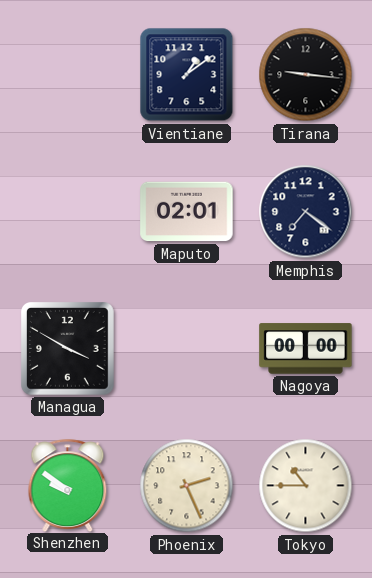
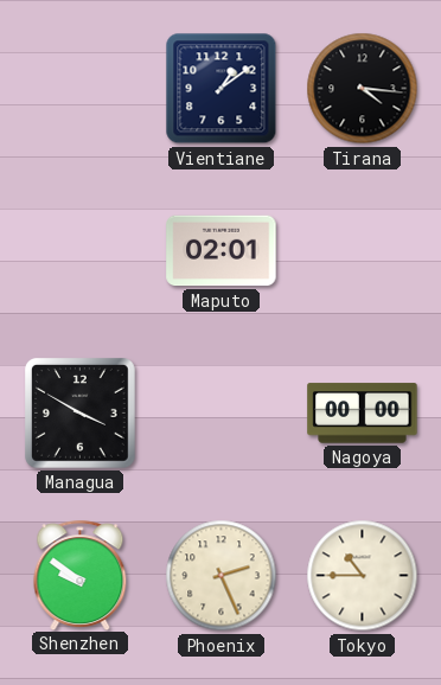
Tirana: 9:16 -> 4:16
Memphis: 7:21 -> none
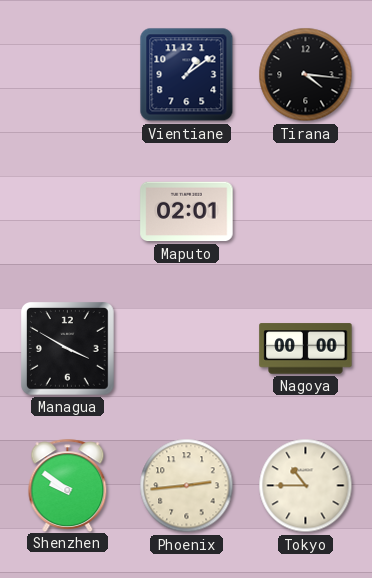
Phoenix: 2:26 -> 2:44
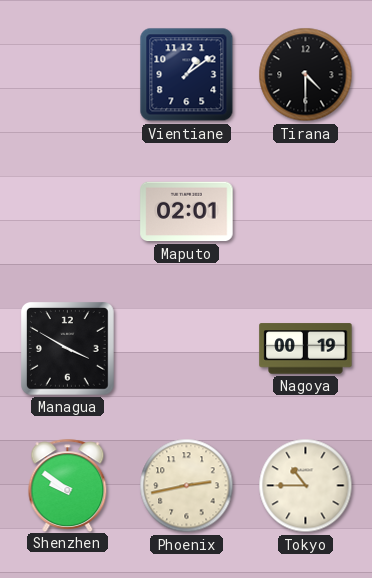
Tirana: 4:16 -> 4:30
Nagoya: 00:00 -> 00:19
Phoenix: 2:44 -> 2:43
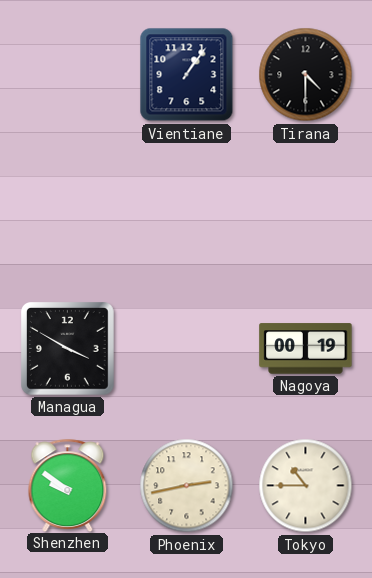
Vientiane: 1:09 -> 1:06
Maputo: 02:01 -> none
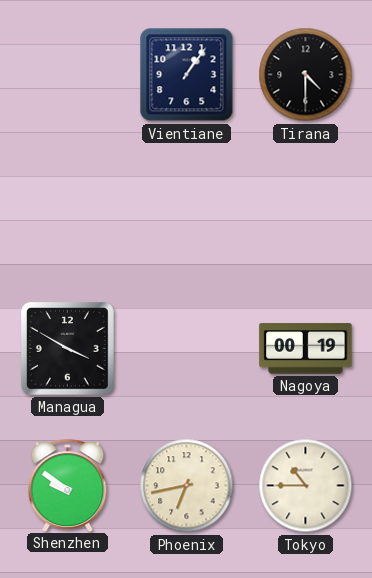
Phoenix: 2:43 -> 6:43
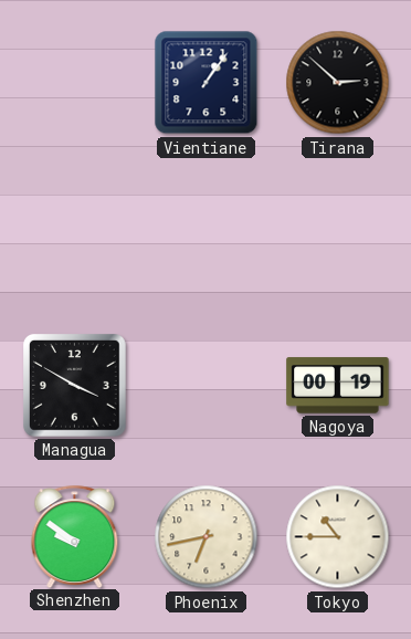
Tirana: 4:30 -> 2:52
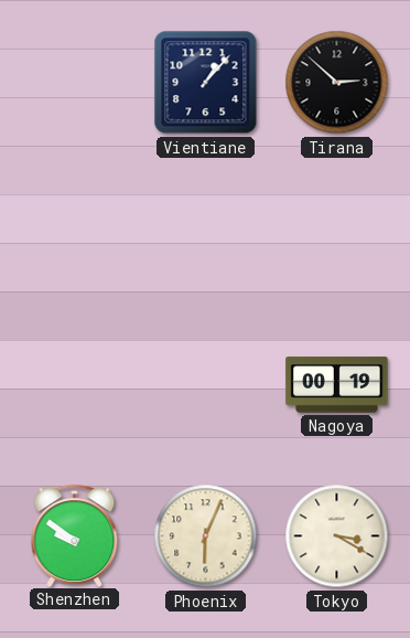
Vientiane: 1:06 -> 1:07
Managua: 3:50 -> none
Phoenix: 6:43 -> 6:04
Tokyo: 10:45 -> 3:20
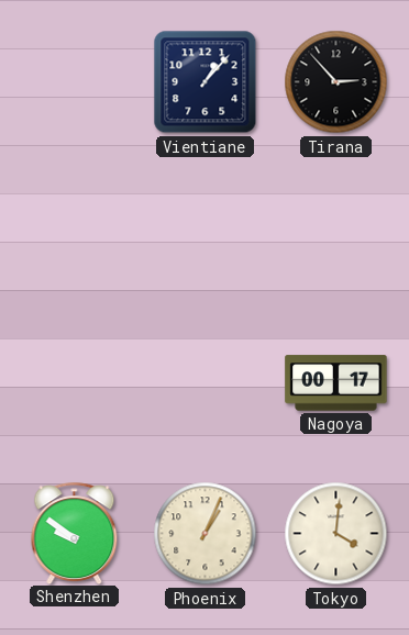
Tirana: 2:52 -> 2:53
Nagoya: 00:19 -> 00:17
Phoenix: 6:04 -> 1:04
Tokyo: 3:20 -> 4:01
